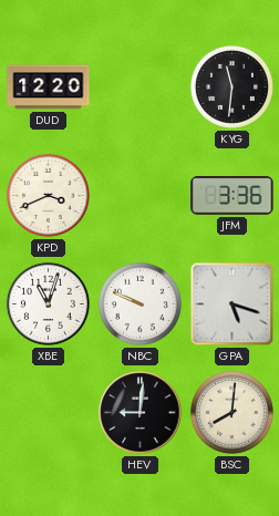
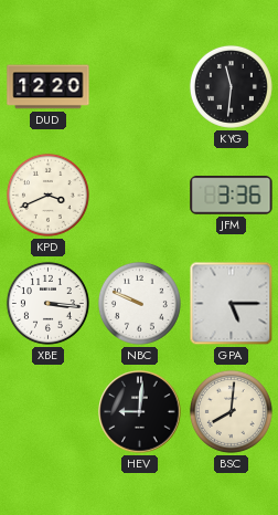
XBE: 11:03 -> 3:16
GPA: 5:18 -> 5:15
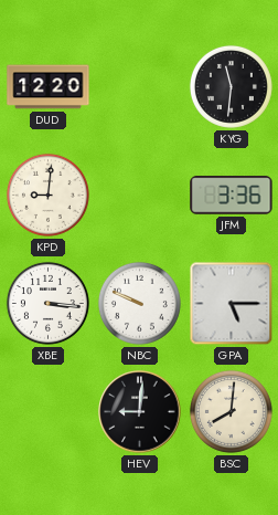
KPD: 3:41 -> 9:01
